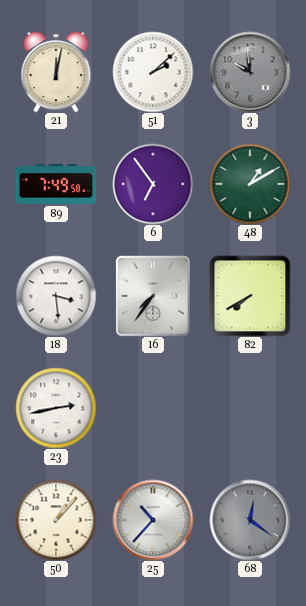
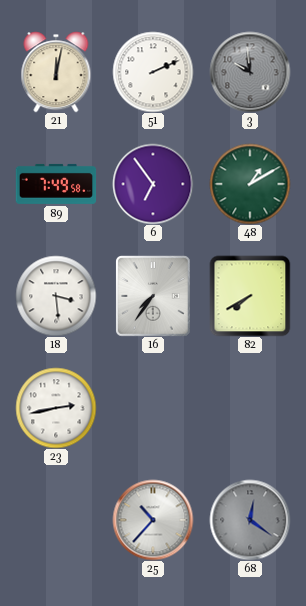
51: 2:08 -> 2:11
50: 1:07 -> none
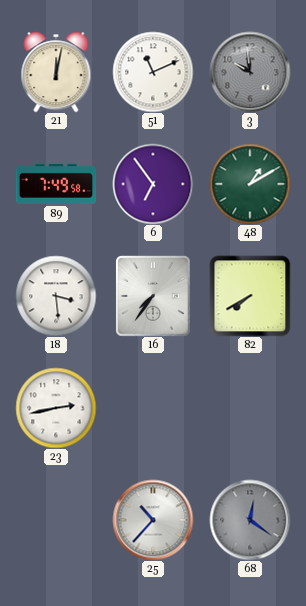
51: 2:11 -> 11:11
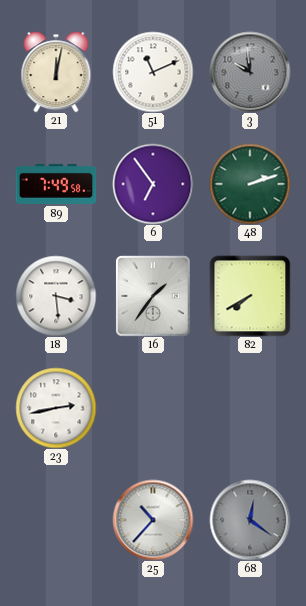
48: 1:10 -> 2:12
16: 7:36 -> 1:36
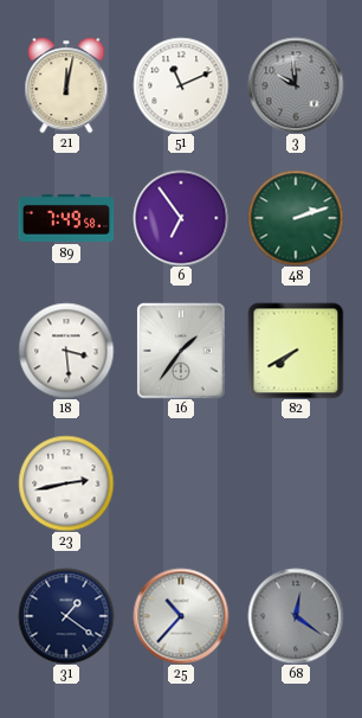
31: none -> 1:21
